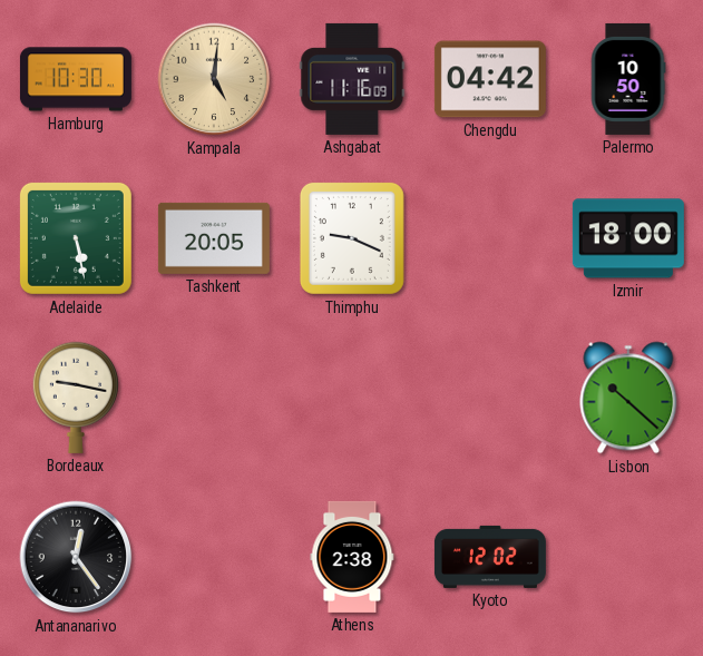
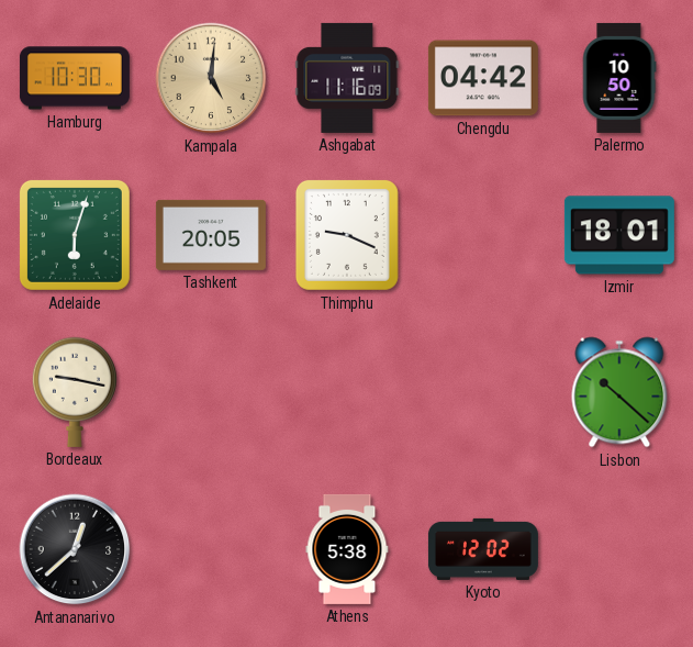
Adelaide: 5:28 -> 6:03
Izmir: 18:00 -> 18:01
Antananarivo: 12:24 -> 12:38
Athens: 2:38 -> 5:38
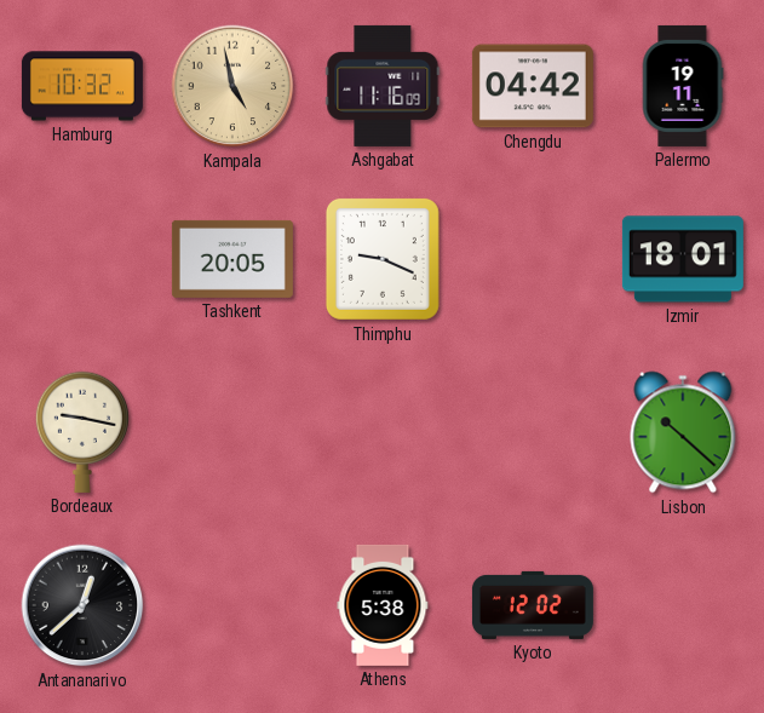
Hamburg: 10:30 -> 10:32
Kampala: 5:01 -> 4:58
Palermo: 10:50 -> 19:11
Adelaide: 6:03 -> none
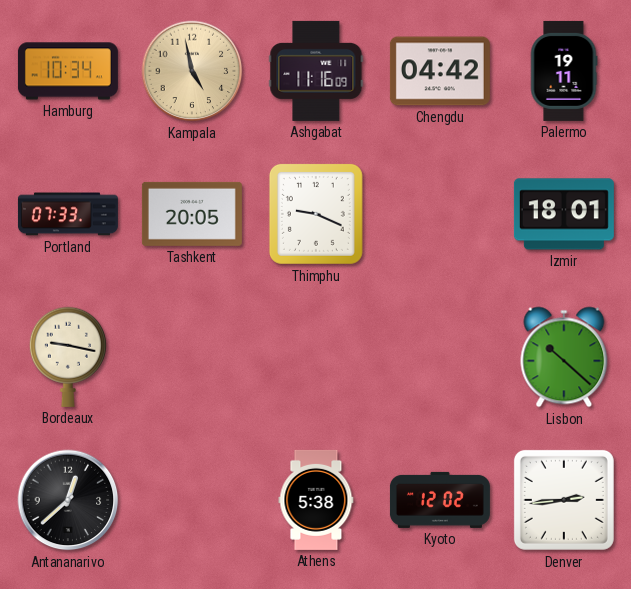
Hamburg: 10:32 -> 10:34
Portland: none -> 07:33
Denver: none -> 2:44
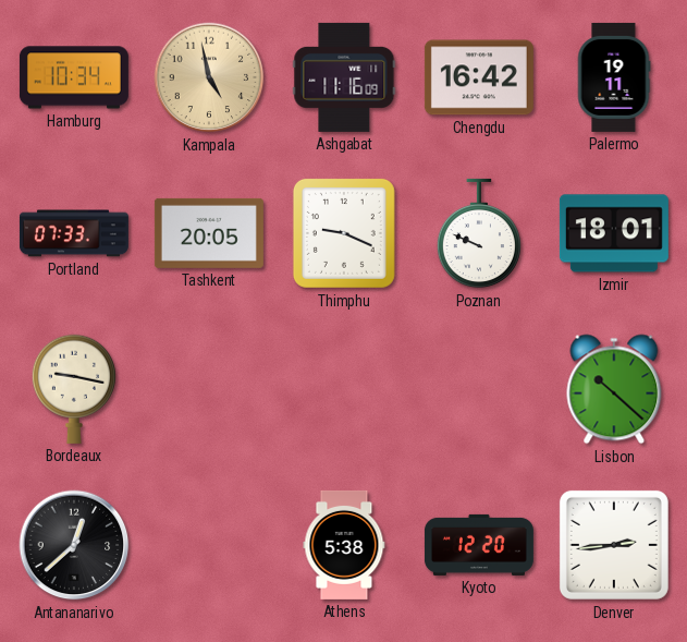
Chengdu: 04:42 -> 16:42
Poznan: none -> 9:49
Kyoto: 12:02 -> 12:20
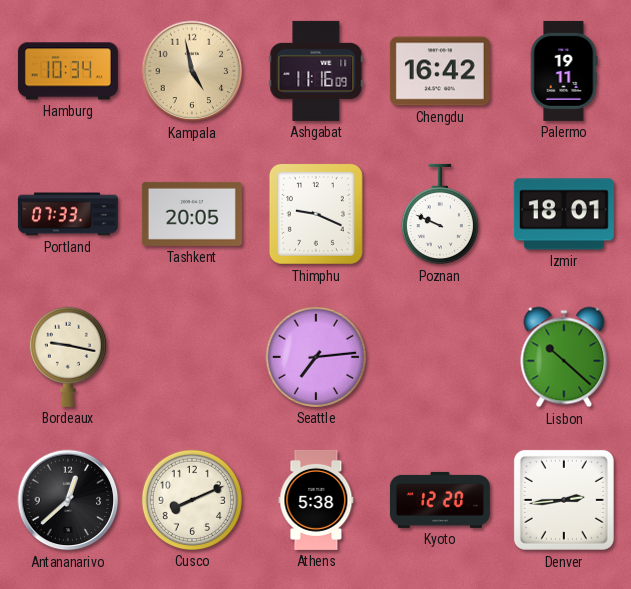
Seattle: none -> 7:14
Cusco: none -> 8:11
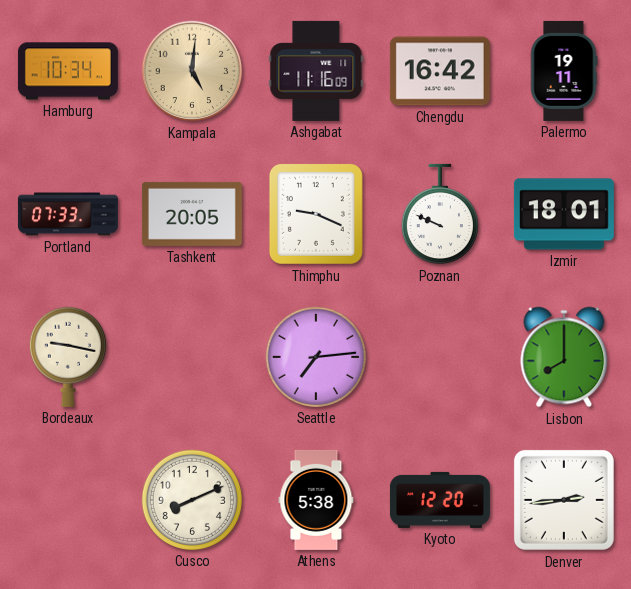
Kampala: 4:58 -> 5:01
Lisbon: 10:22 -> 8:00
Antananarivo: 12:38 -> none
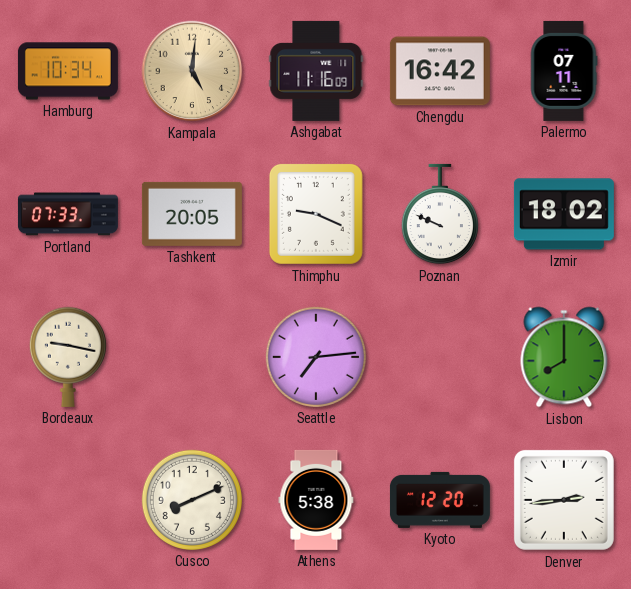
Palermo: 19:11 -> 07:11
Izmir: 18:01 -> 18:02
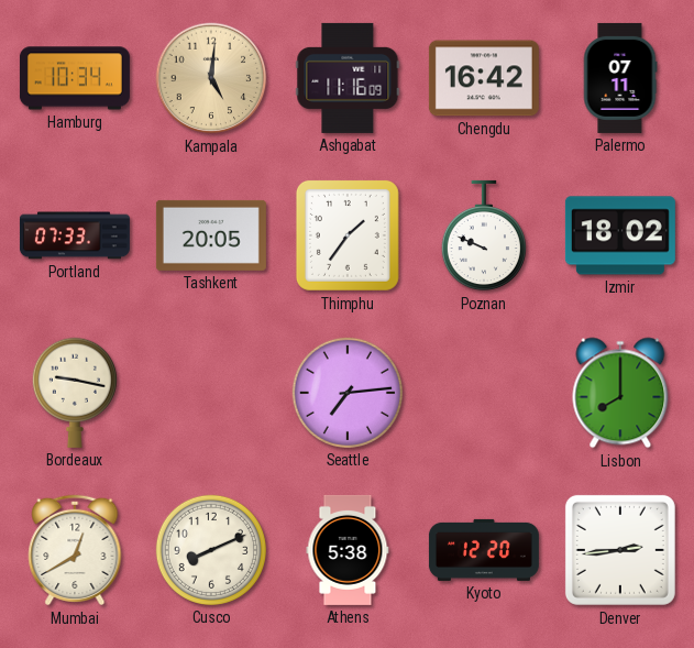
Thimphu: 9:19 -> 1:36
Mumbai: none -> 12:40
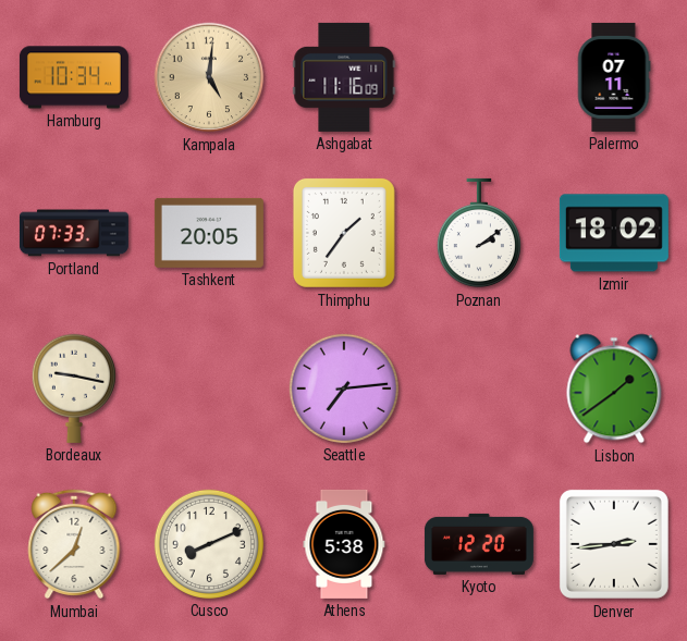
Chengdu: 16:42 -> none
Poznan: 9:49 -> 2:09
Lisbon: 8:00 -> 1:39
Mumbai: 12:40 -> 12:38
